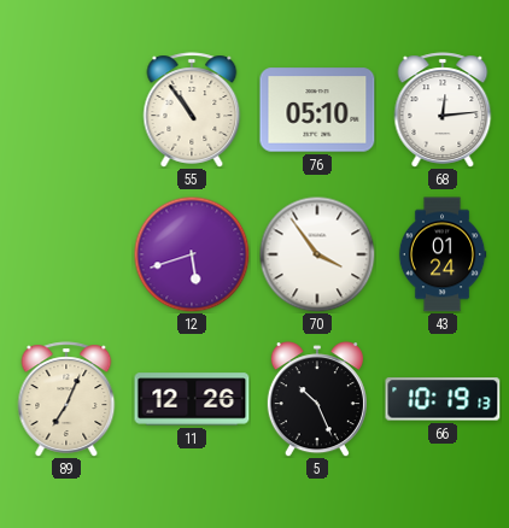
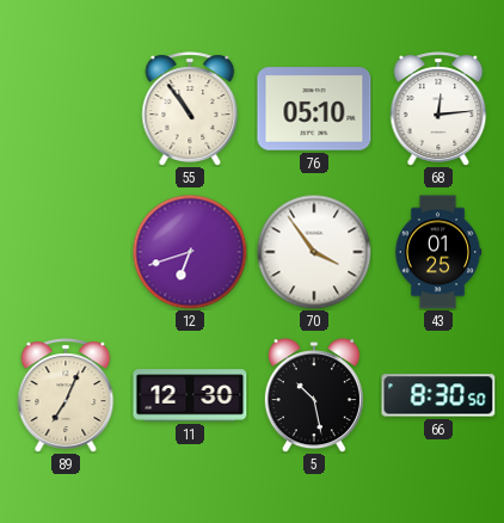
12: 5:42 -> 6:42
43: 01:24 -> 01:25
11: 12:26 -> 12:30
5: 10:26 -> 10:28
66: 10:19 -> 8:30
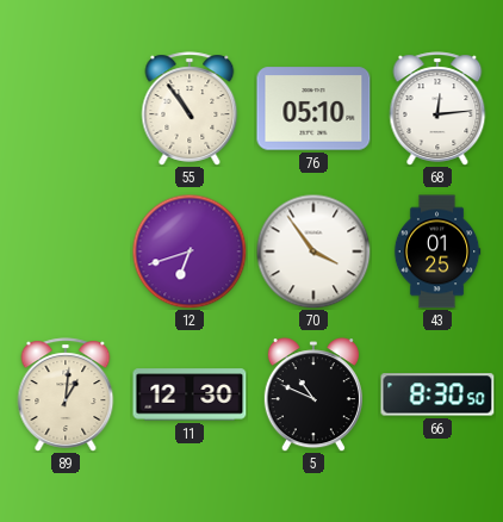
89: 7:04 -> 1:01
5: 10:28 -> 10:49
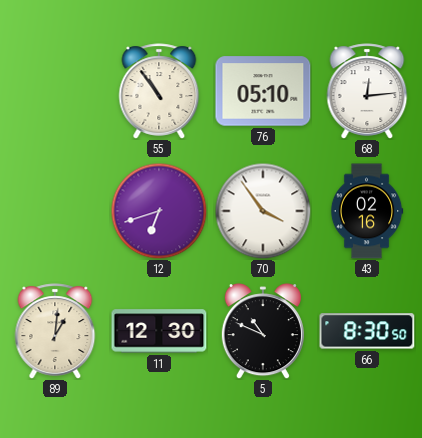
43: 01:25 -> 02:16
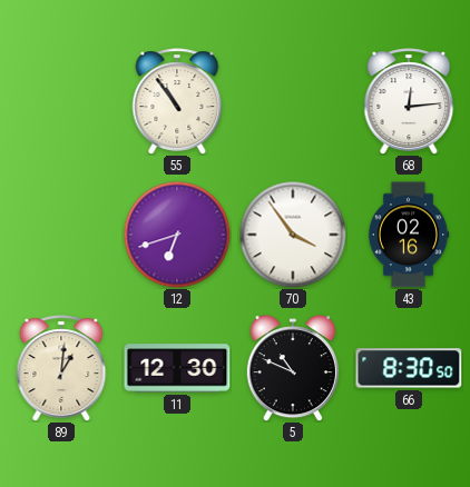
76: 05:10 -> none
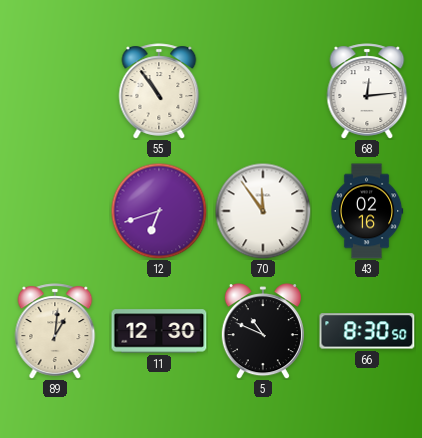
70: 3:54 -> 11:54
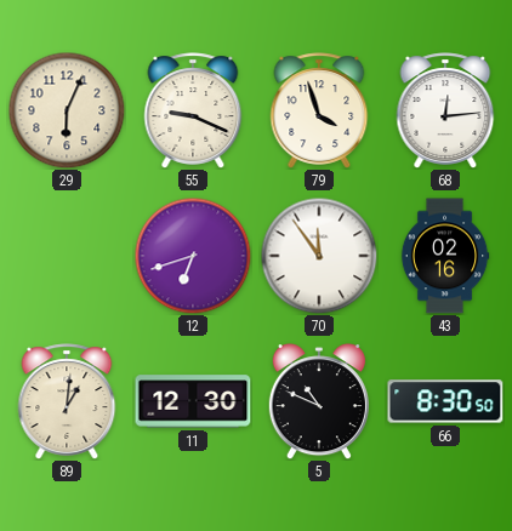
29: none -> 6:04
55: 10:54 -> 9:19
79: none -> 3:57
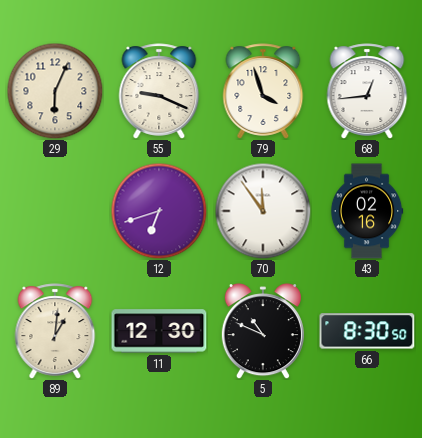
68: 12:14 -> 12:44
